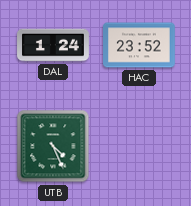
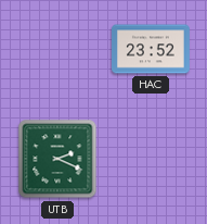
DAL: 1:24 -> none
UTB: 4:26 -> 2:19
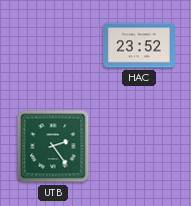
UTB: 2:19 -> 2:24
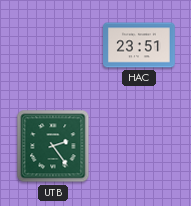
HAC: 23:52 -> 23:51
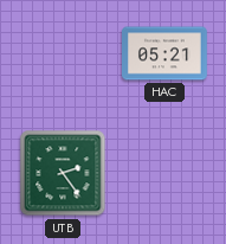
HAC: 23:51 -> 05:21
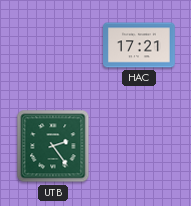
HAC: 05:21 -> 17:21
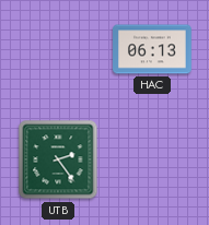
HAC: 17:21 -> 06:13
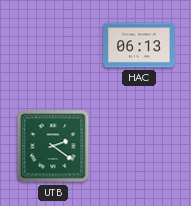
UTB: 2:24 -> 2:21
